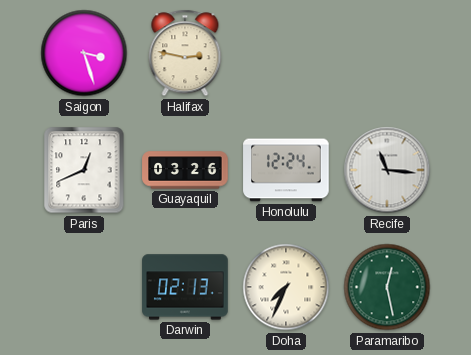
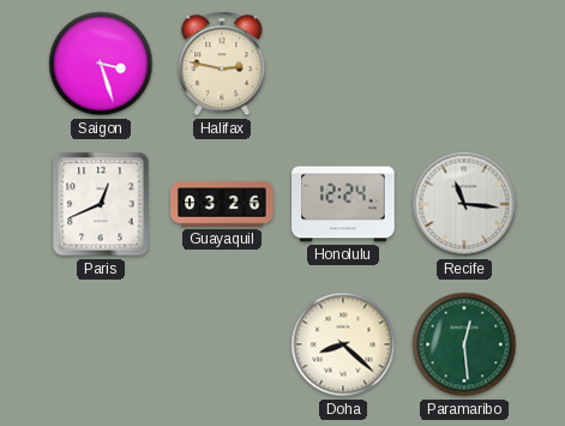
Darwin: 02:13 -> none
Doha: 7:34 -> 8:22
Paramaribo: 12:28 -> 12:29
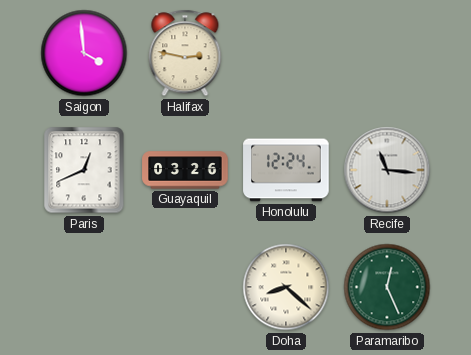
Saigon: 3:27 -> 3:59
Paramaribo: 12:29 -> 12:26
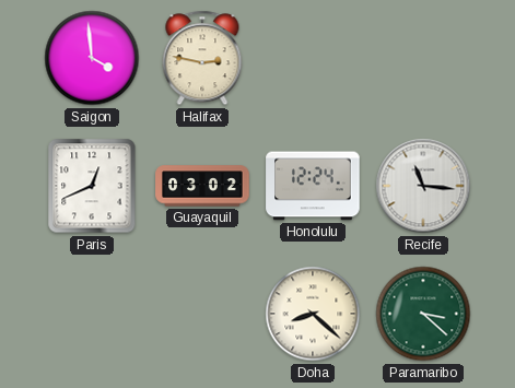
Guayaquil: 03:26 -> 03:02
Paramaribo: 12:26 -> 3:22
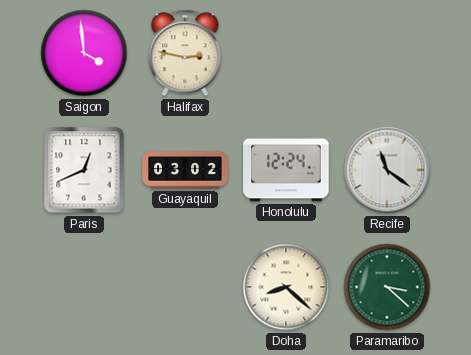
Recife: 11:16 -> 11:21
